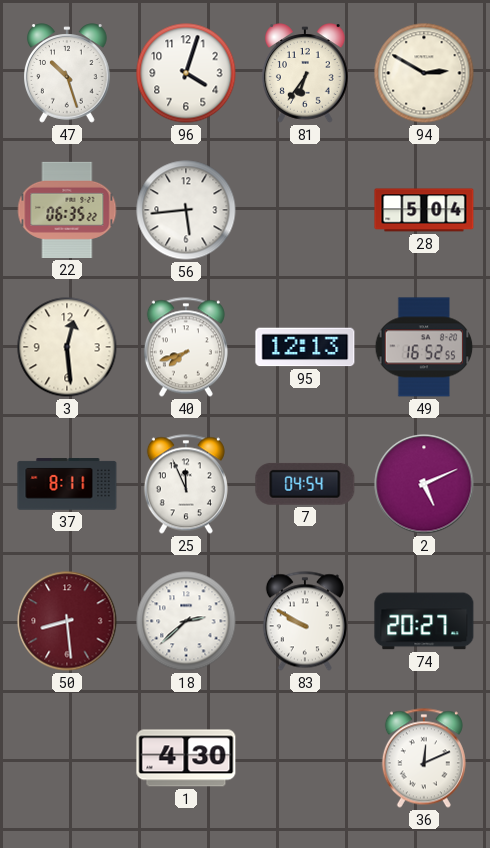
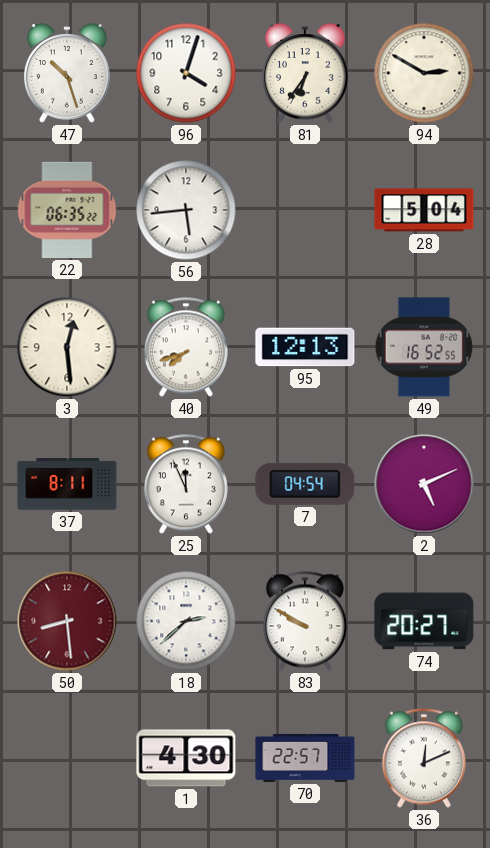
70: none -> 22:57
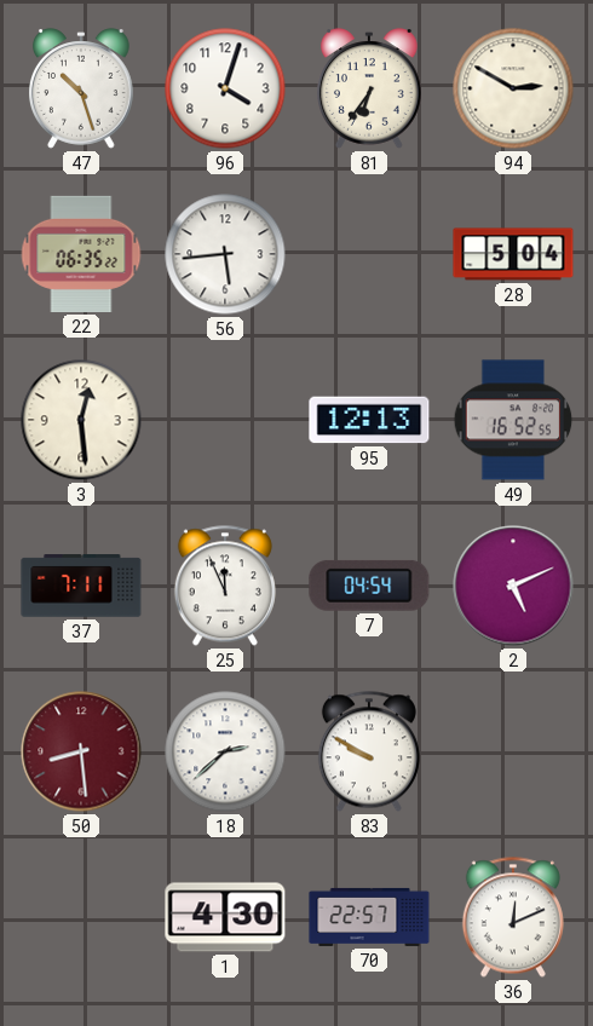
40: 7:42 -> none
37: 8:11 -> 7:11
74: 20:27 -> none
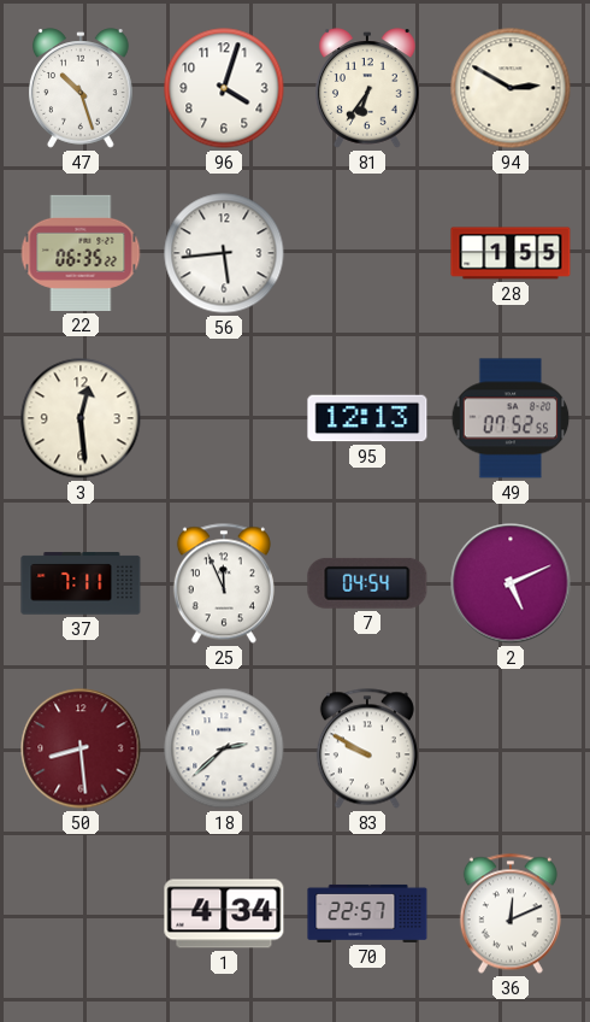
28: 5:04 -> 1:55
49: 16:52 -> 07:52
1: 4:30 -> 4:34
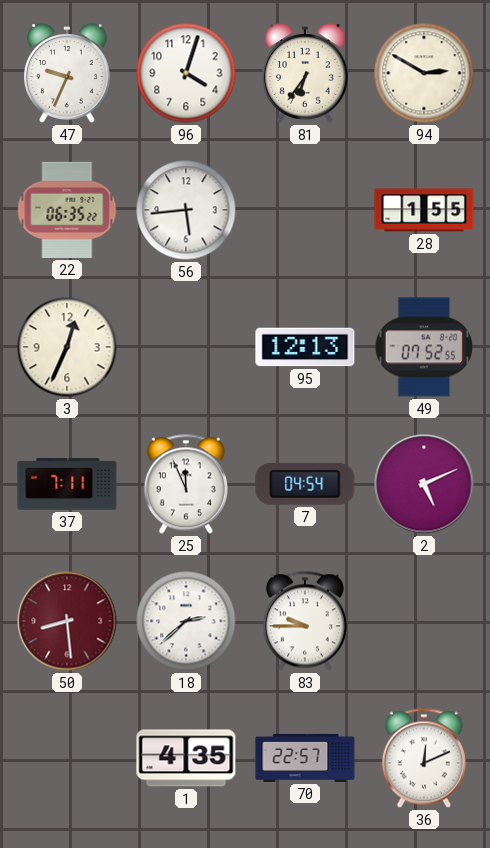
47: 10:27 -> 9:34
3: 12:29 -> 12:34
83: 9:50 -> 9:45
1: 4:34 -> 4:35
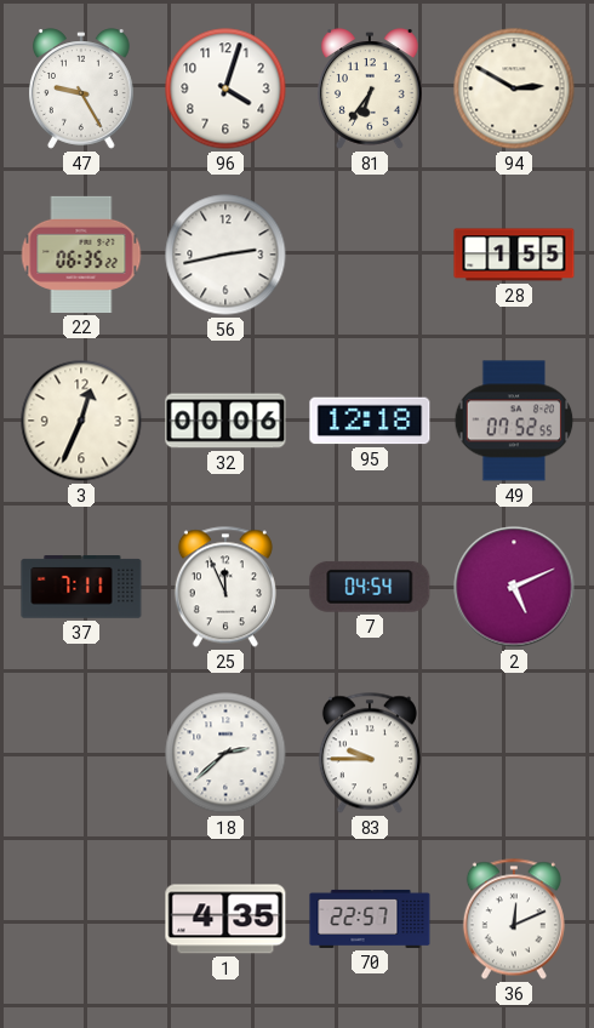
47: 9:34 -> 9:25
56: 5:44 -> 2:43
32: none -> 00:06
95: 12:13 -> 12:18
50: 8:29 -> none
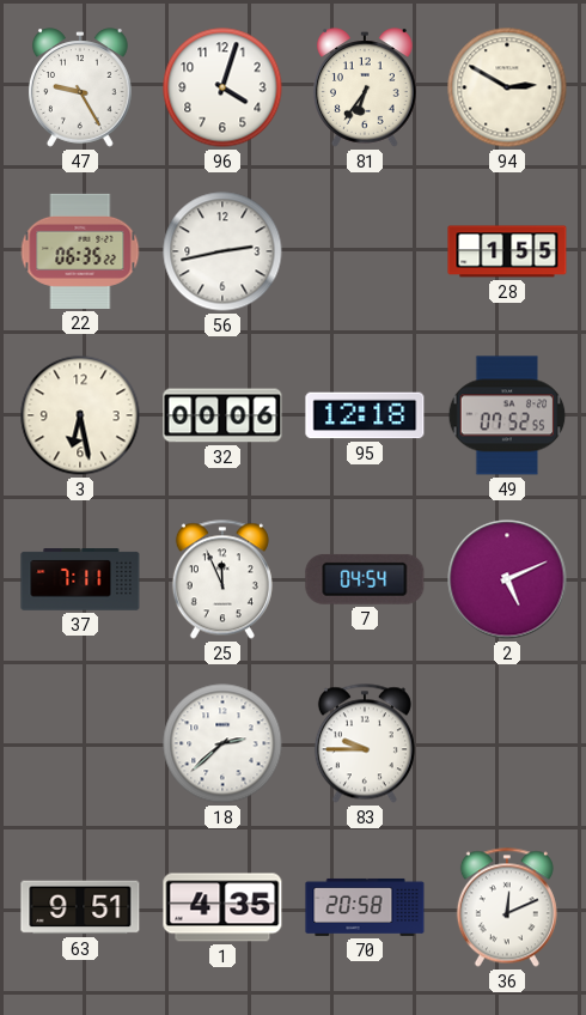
3: 12:34 -> 6:28
63: none -> 9:51
70: 22:57 -> 20:58
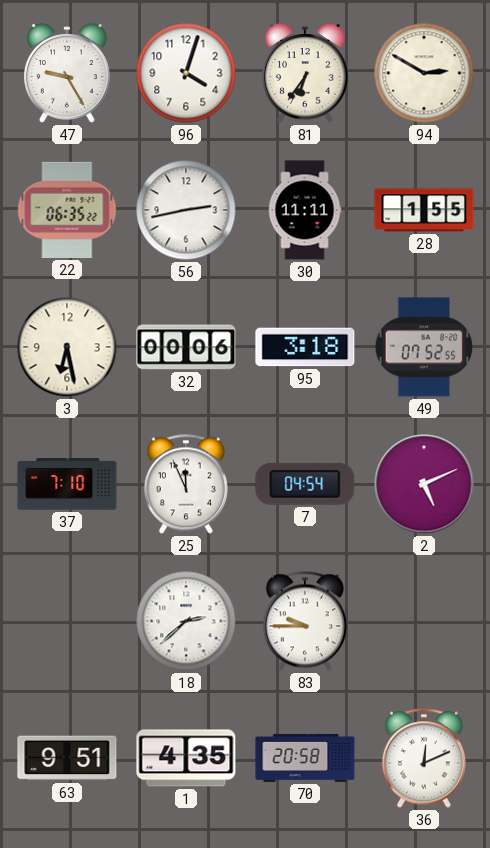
30: none -> 11:11
95: 12:18 -> 3:18
37: 7:11 -> 7:10
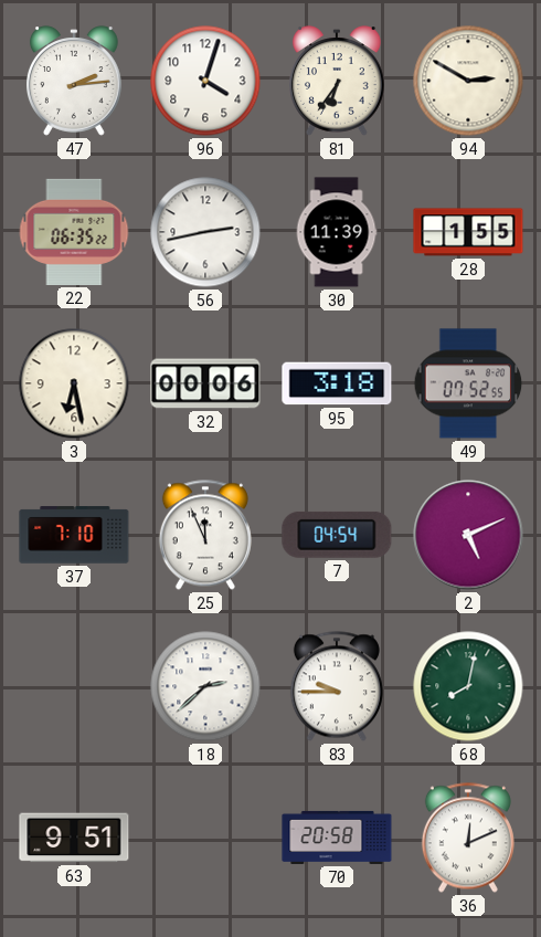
47: 9:25 -> 2:14
30: 11:11 -> 11:39
68: none -> 8:02
1: 4:35 -> none
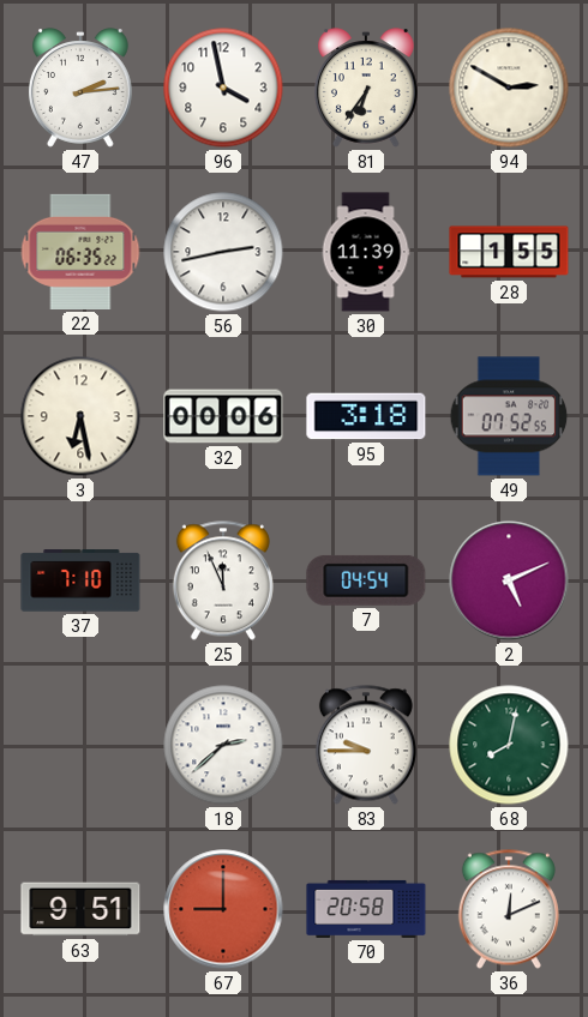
96: 4:03 -> 3:58
67: none -> 9:00
